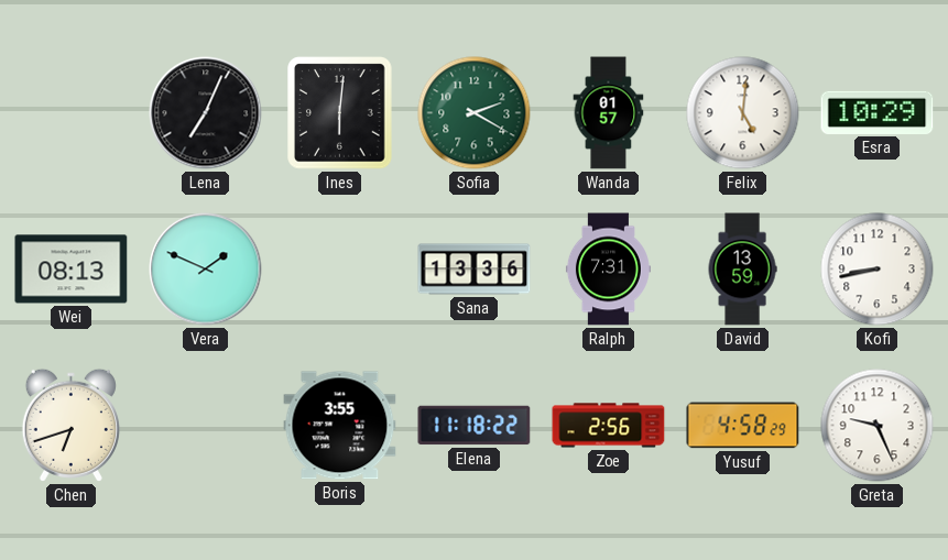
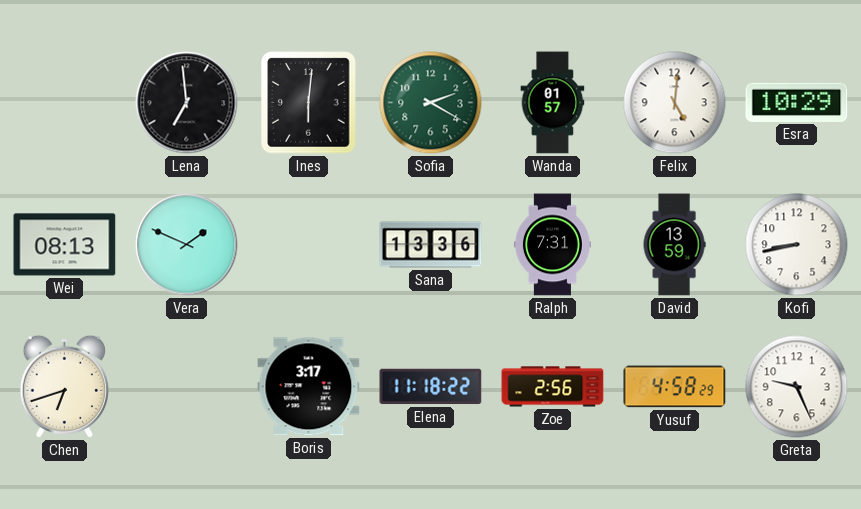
Lena: 7:04 -> 6:59
Boris: 3:55 -> 3:17
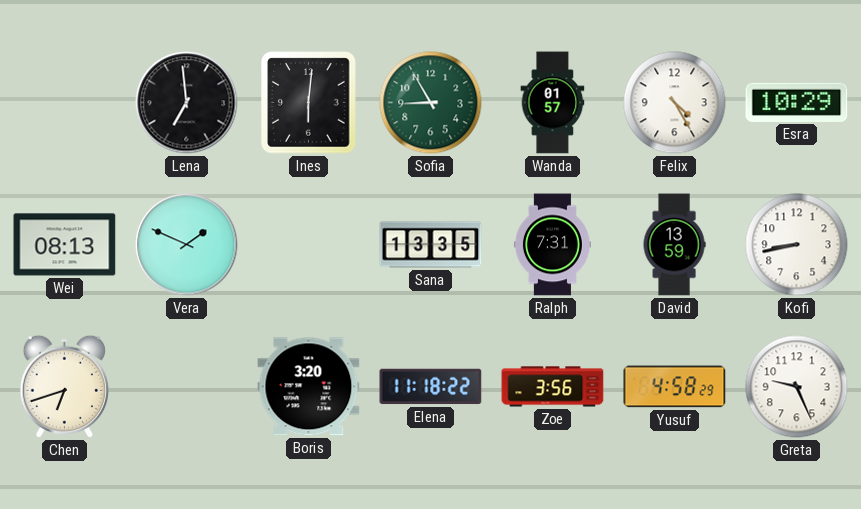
Sofia: 2:20 -> 8:55
Felix: 5:01 -> 4:25
Sana: 13:36 -> 13:35
Boris: 3:17 -> 3:20
Zoe: 2:56 -> 3:56
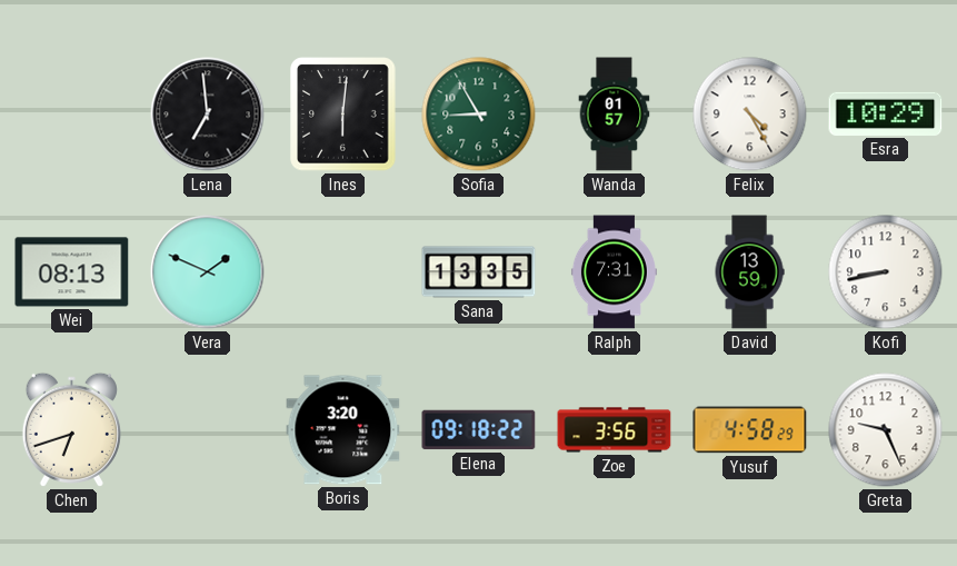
Elena: 11:18 -> 09:18
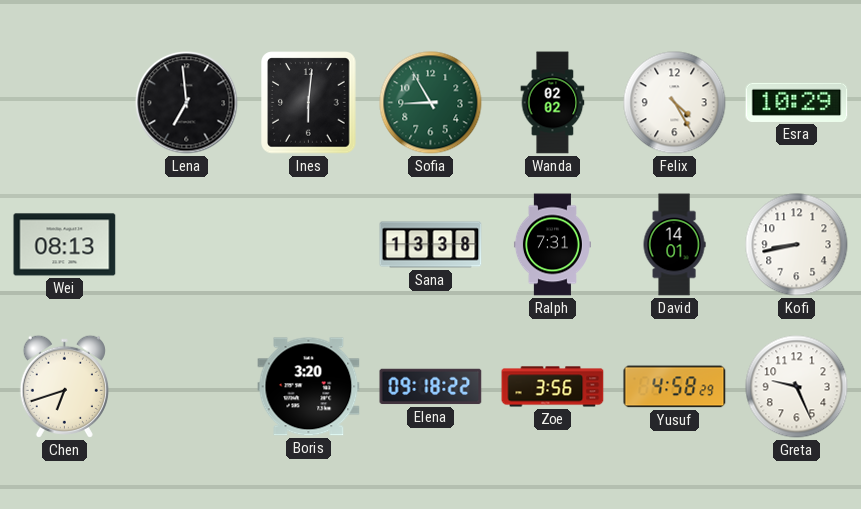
Wanda: 01:57 -> 02:02
Vera: 1:49 -> none
Sana: 13:35 -> 13:38
David: 13:59 -> 14:01
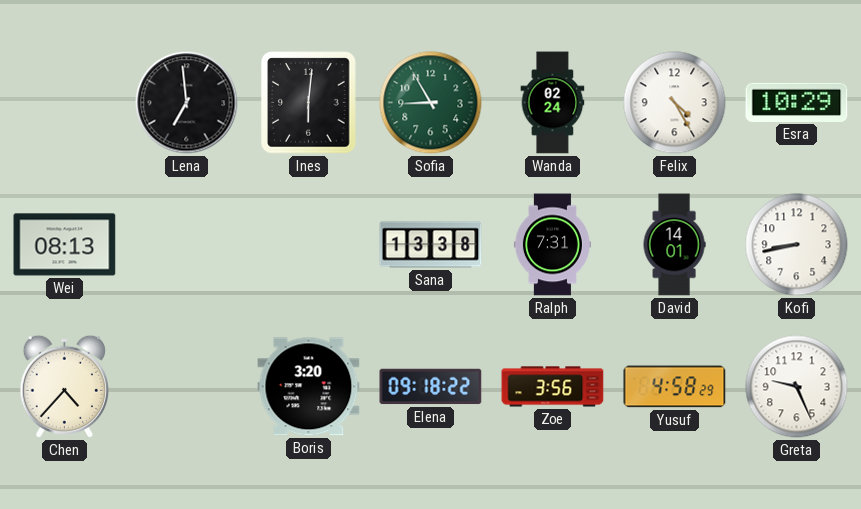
Wanda: 02:02 -> 02:24
Chen: 6:42 -> 4:37
